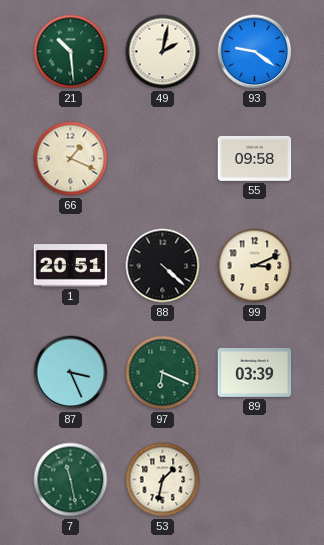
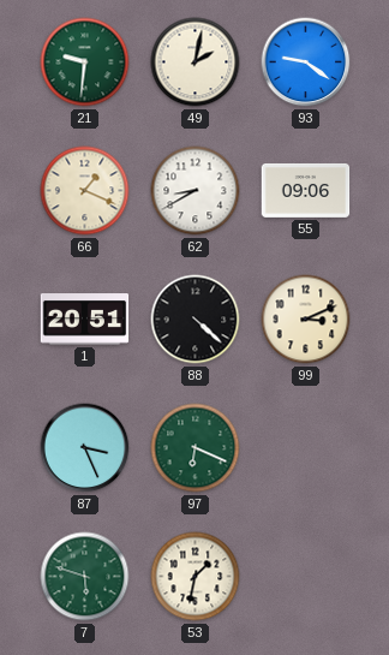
21: 10:29 -> 9:31
62: none -> 8:40
55: 09:58 -> 09:06
89: 03:39 -> none
7: 11:28 -> 5:48
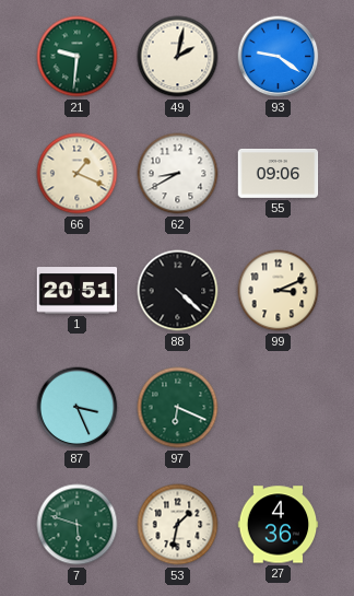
27: none -> 4:36
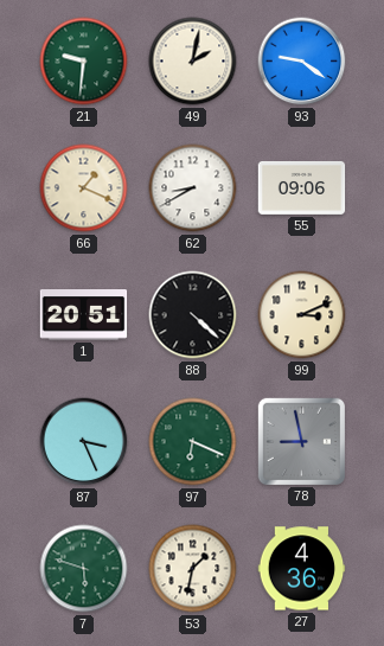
78: none -> 8:58
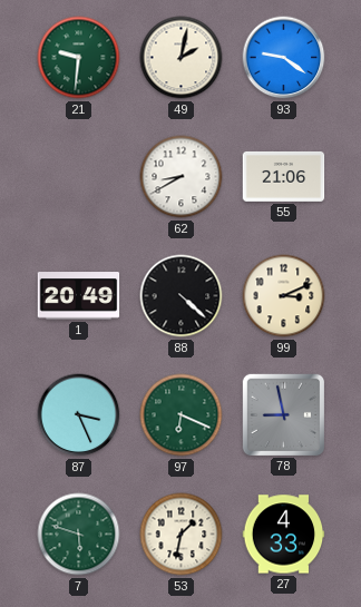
66: 1:19 -> none
55: 09:06 -> 21:06
1: 20:51 -> 20:49
27: 4:36 -> 4:33
